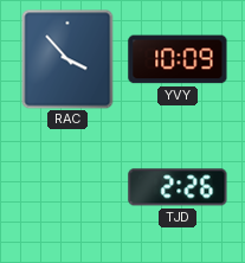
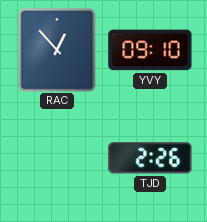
RAC: 3:53 -> 12:53
YVY: 10:09 -> 09:10
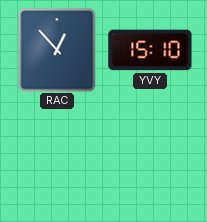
YVY: 09:10 -> 15:10
TJD: 2:26 -> none
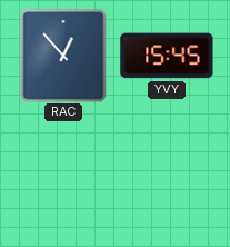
YVY: 15:10 -> 15:45
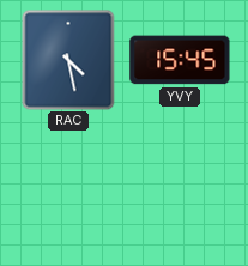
RAC: 12:53 -> 4:28
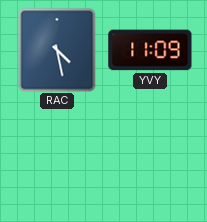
YVY: 15:45 -> 11:09
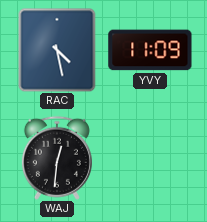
WAJ: none -> 12:31
